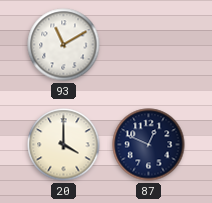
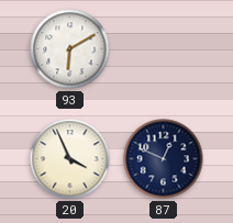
93: 11:10 -> 6:10
20: 4:00 -> 3:56
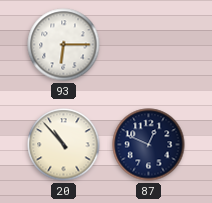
93: 6:10 -> 6:15
20: 3:56 -> 10:53
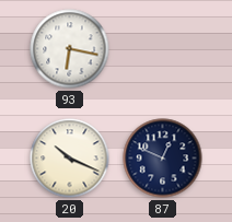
93: 6:15 -> 6:17
20: 10:53 -> 10:19
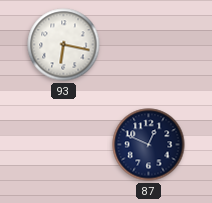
20: 10:19 -> none
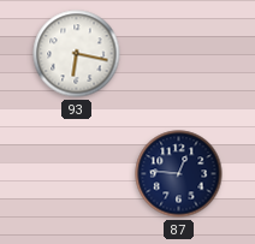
87: 12:49 -> 12:46
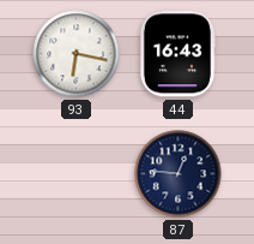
44: none -> 16:43
